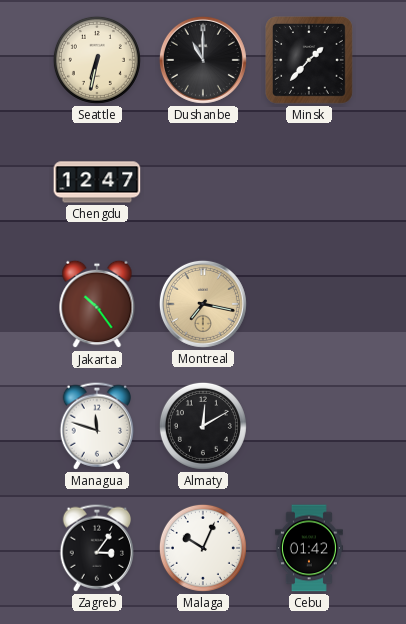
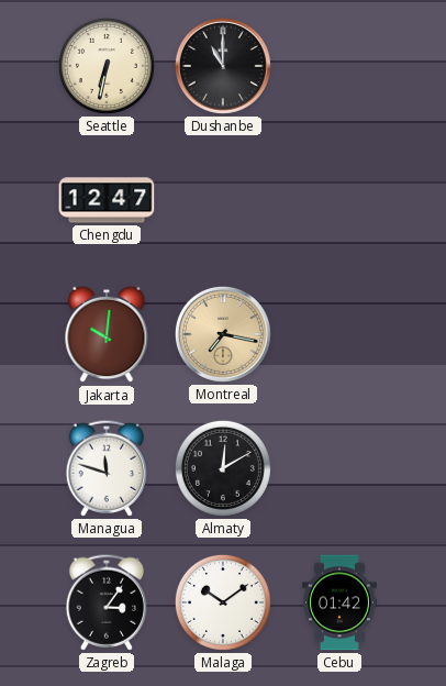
Minsk: 1:37 -> none
Jakarta: 10:24 -> 10:01
Malaga: 10:04 -> 10:09
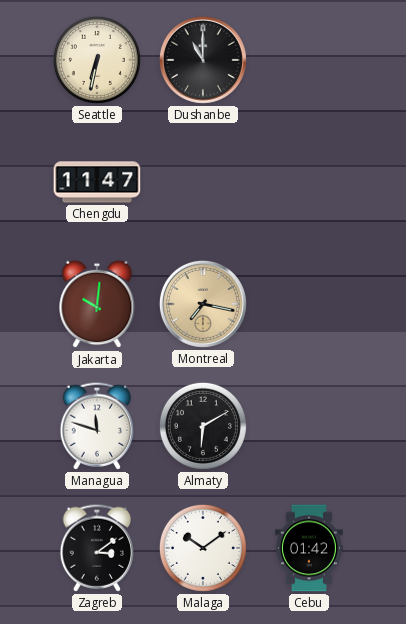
Chengdu: 12:47 -> 11:47
Almaty: 12:10 -> 6:10
Zagreb: 3:06 -> 3:09
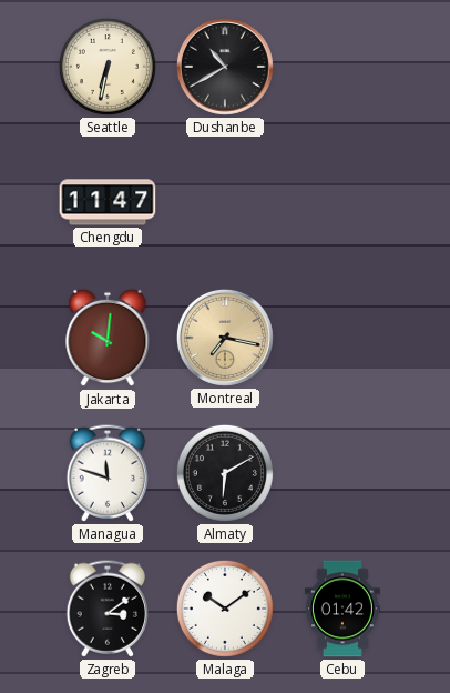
Dushanbe: 11:00 -> 10:40
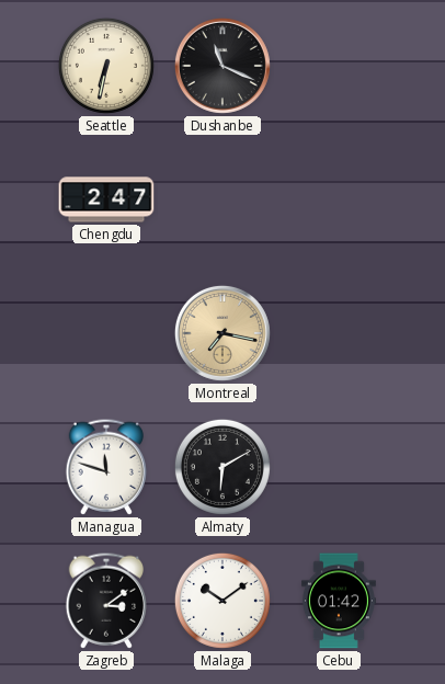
Dushanbe: 10:40 -> 11:19
Chengdu: 11:47 -> 2:47
Jakarta: 10:01 -> none
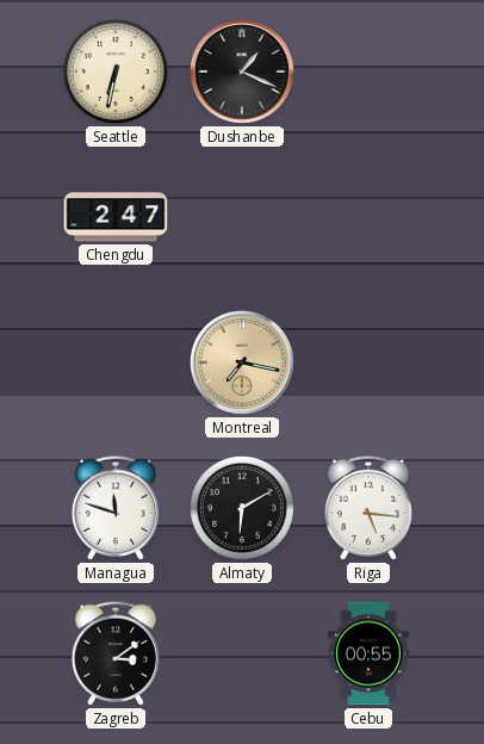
Dushanbe: 11:19 -> 1:19
Riga: none -> 5:16
Malaga: 10:09 -> none
Cebu: 01:42 -> 00:55
